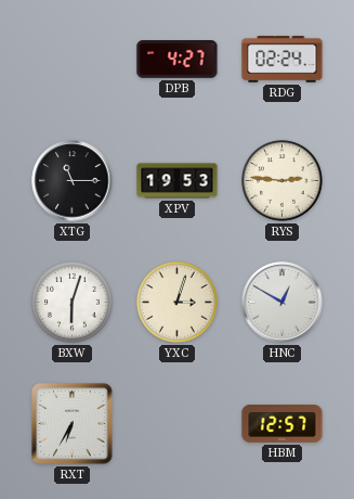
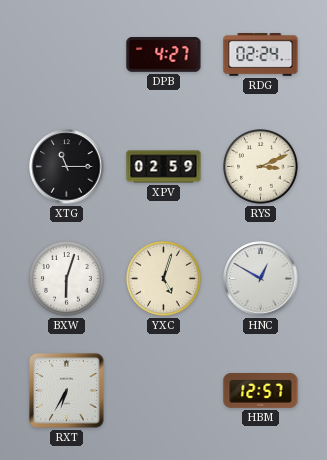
XPV: 19:53 -> 02:59
RYS: 2:46 -> 3:11
YXC: 3:03 -> 5:03
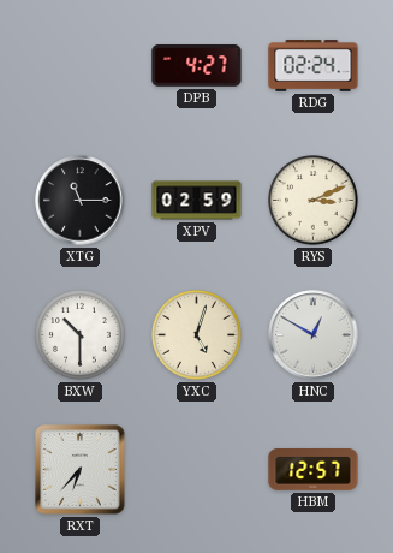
BXW: 6:03 -> 10:30
RXT: 6:35 -> 6:37
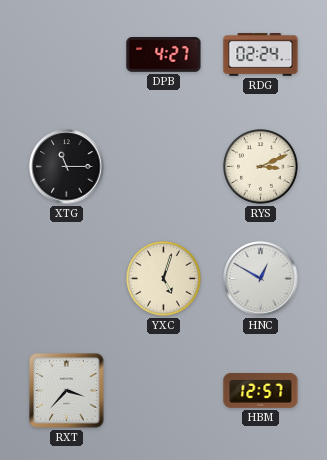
XPV: 02:59 -> none
BXW: 10:30 -> none
RXT: 6:37 -> 3:37
